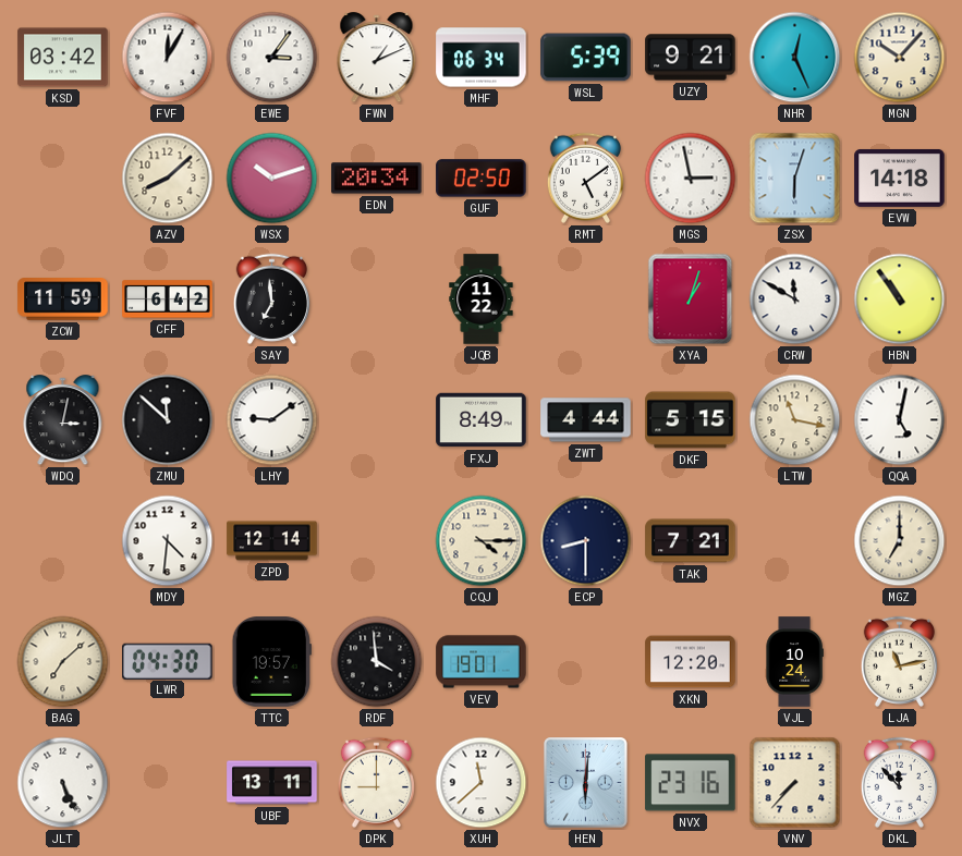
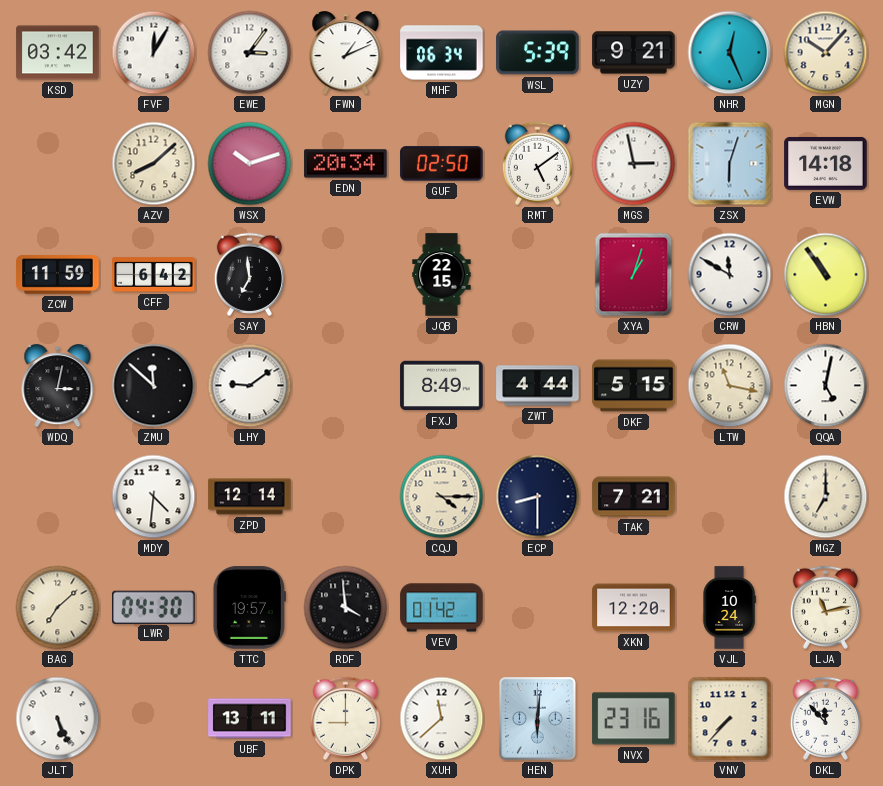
JQB: 11:22 -> 22:15
VEV: 19:01 -> 01:42
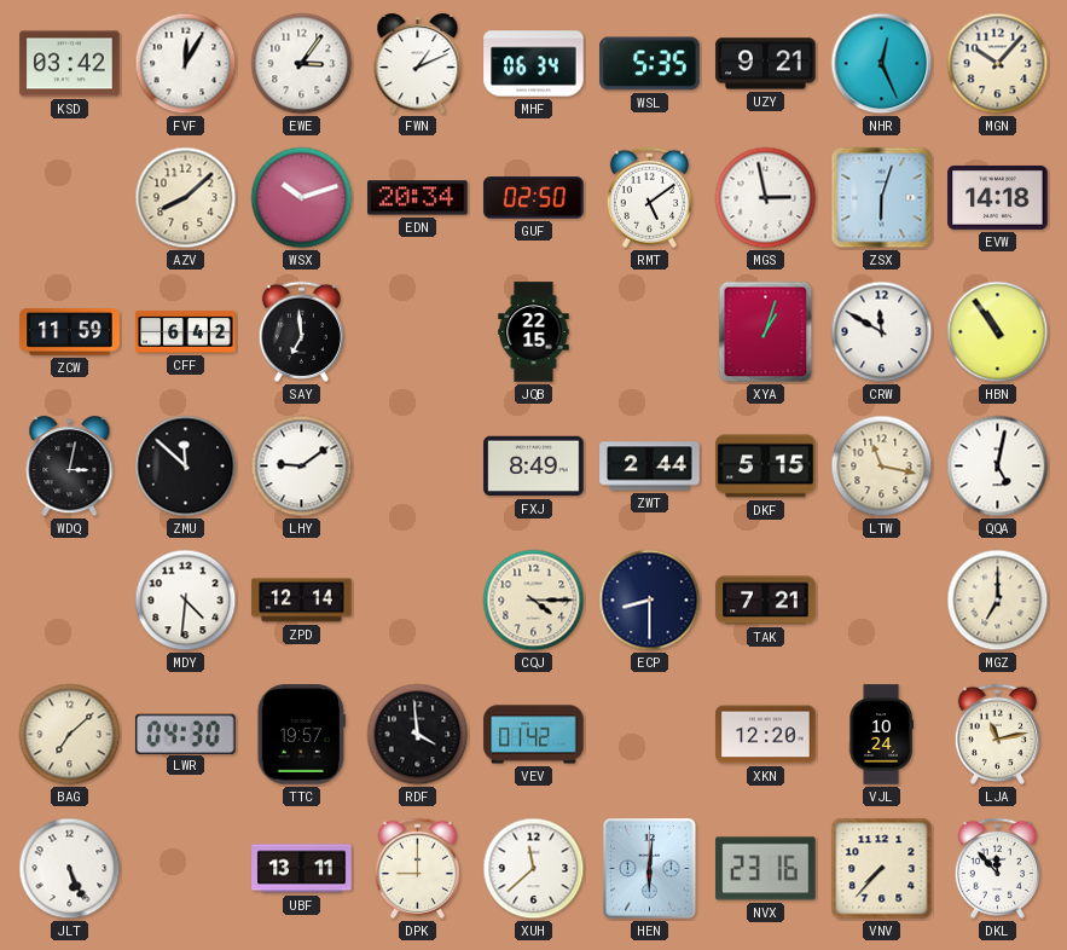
WSL: 5:39 -> 5:35
ZWT: 4:44 -> 2:44
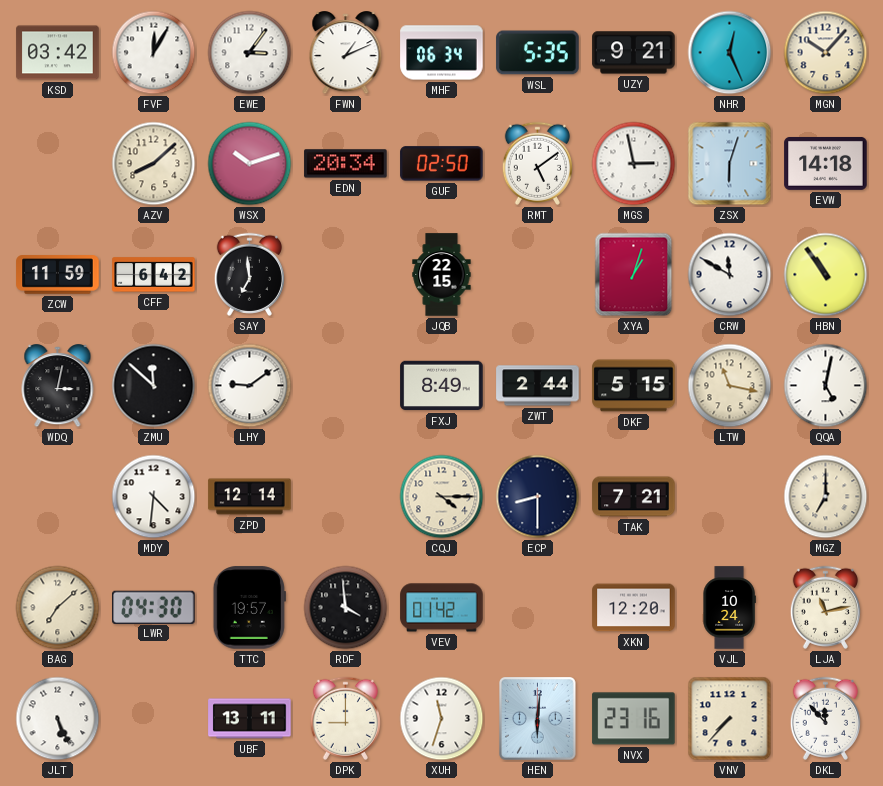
XUH: 11:38 -> 11:33
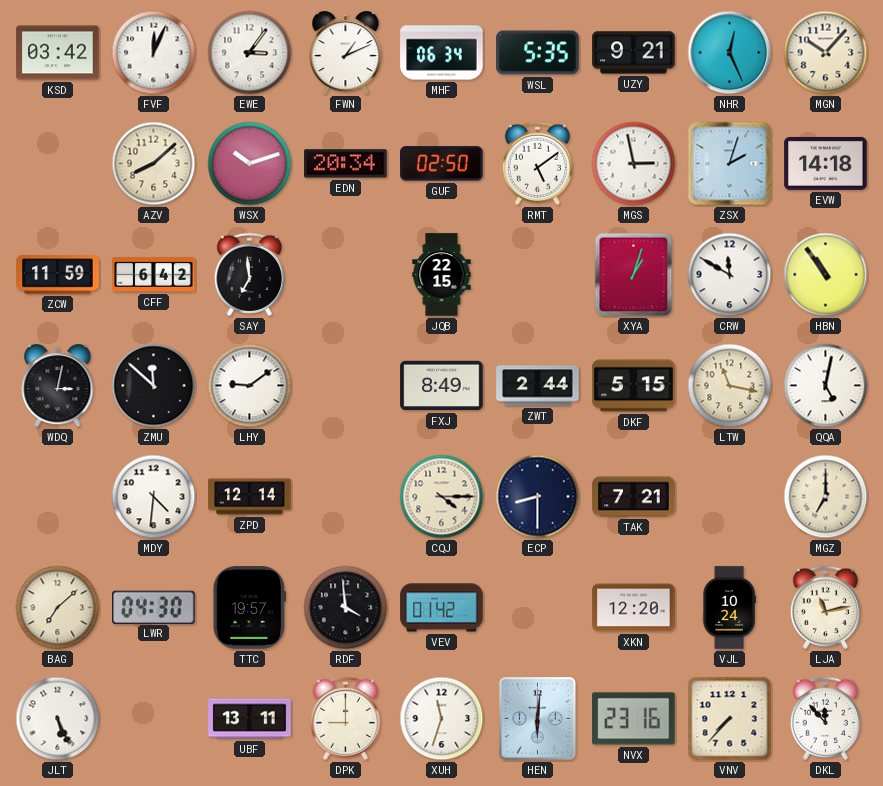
FVF: 12:05 -> 12:04
ZSX: 6:03 -> 2:03
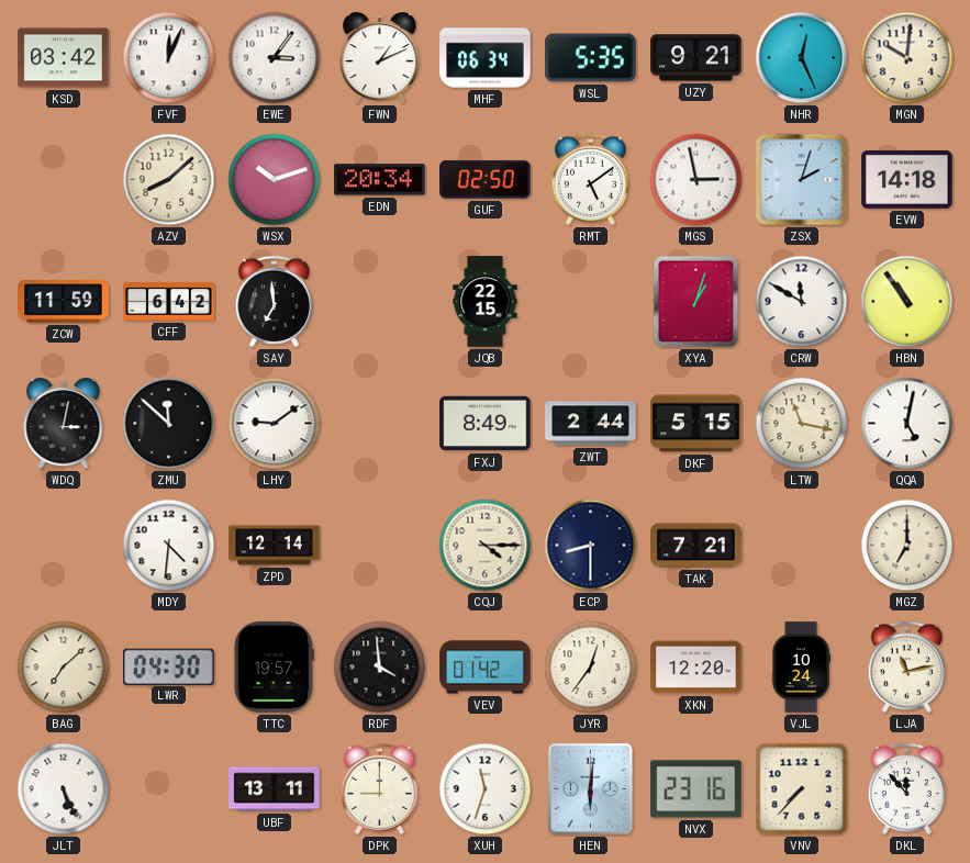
MGN: 10:07 -> 10:01
JYR: none -> 12:36
